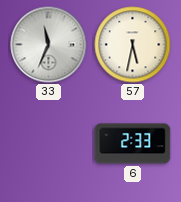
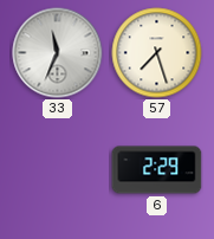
57: 5:32 -> 7:27
6: 2:33 -> 2:29
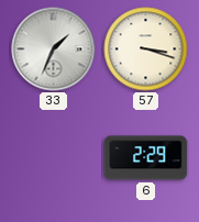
33: 11:34 -> 1:34
57: 7:27 -> 3:18
